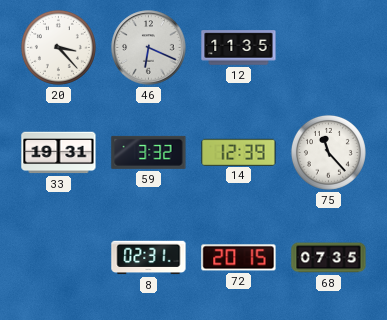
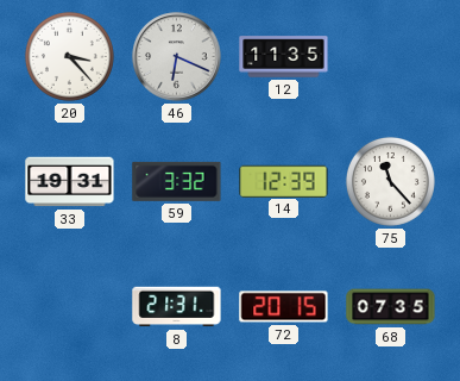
8: 02:31 -> 21:31
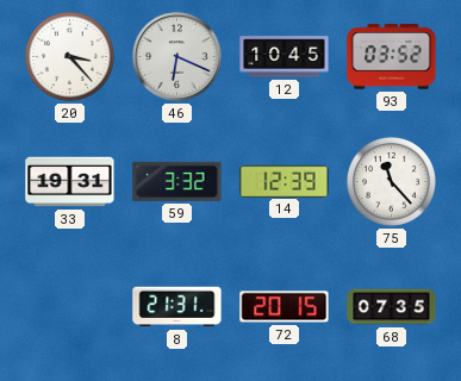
12: 11:35 -> 10:45
93: none -> 03:52
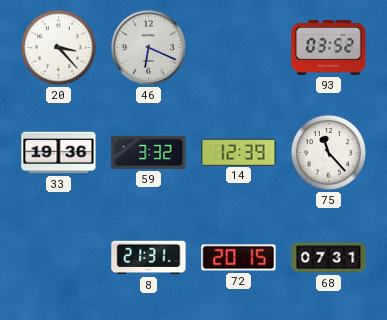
12: 10:45 -> none
33: 19:31 -> 19:36
68: 07:35 -> 07:31
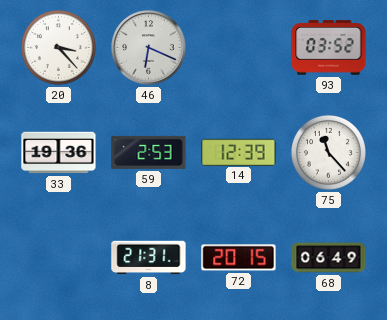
59: 3:32 -> 2:53
68: 07:31 -> 06:49
